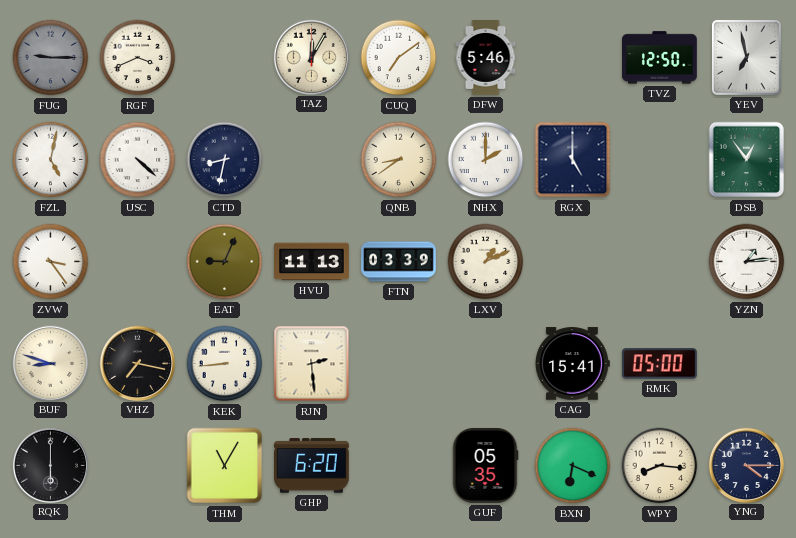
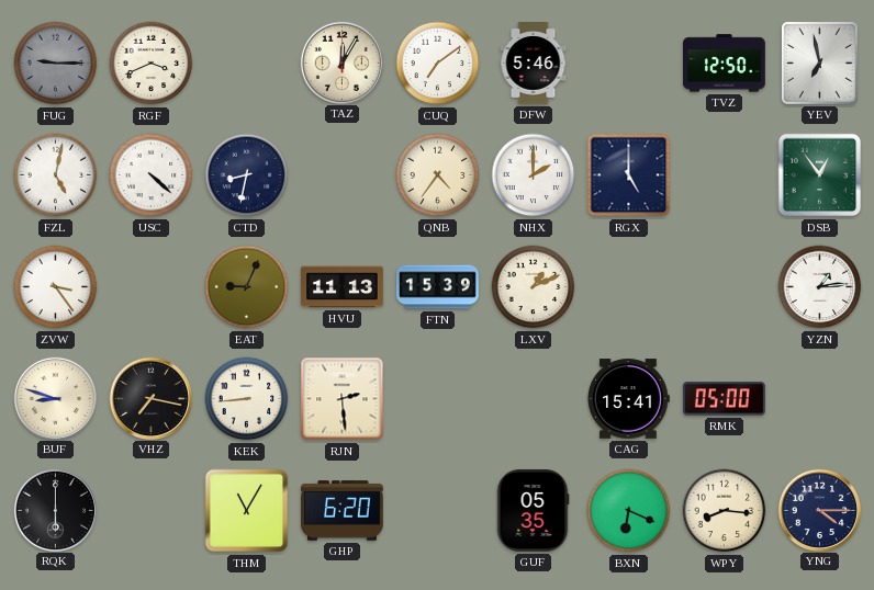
QNB: 8:39 -> 4:36
FTN: 03:39 -> 15:39
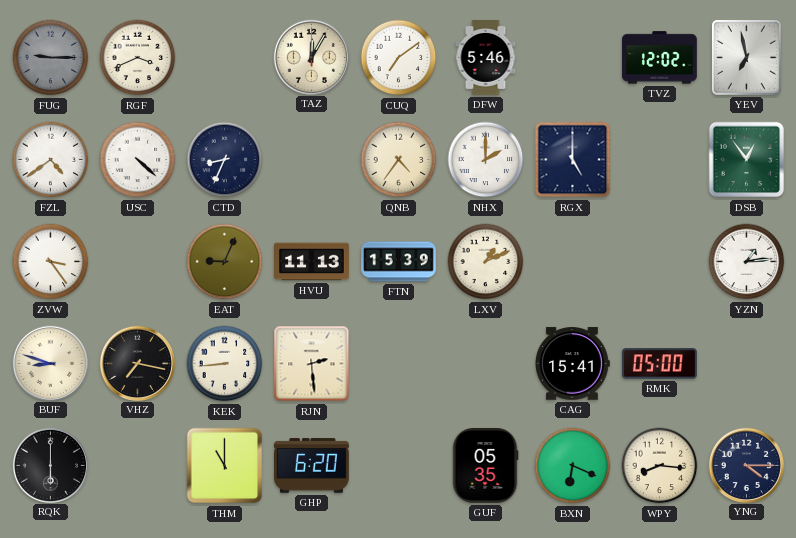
TVZ: 12:50 -> 12:02
FZL: 5:02 -> 4:39
CTD: 8:32 -> 8:34
THM: 11:05 -> 11:00
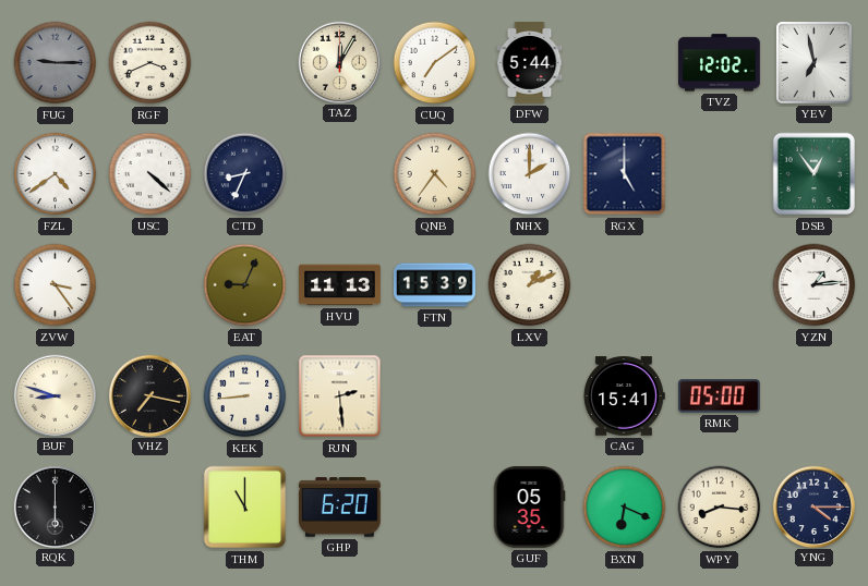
DFW: 5:46 -> 5:44
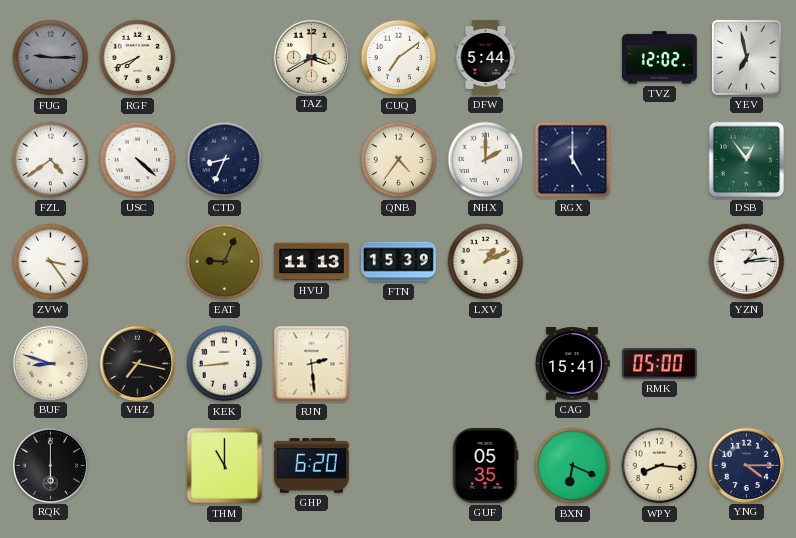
RGF: 3:41 -> 7:41
TAZ: 12:05 -> 3:40
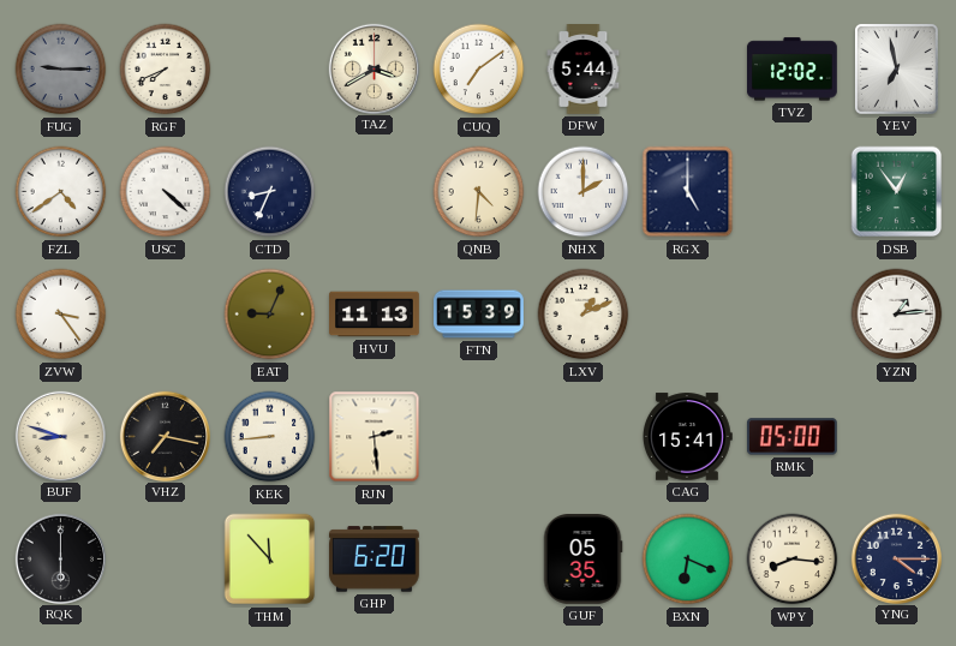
QNB: 4:36 -> 4:31
THM: 11:00 -> 11:53
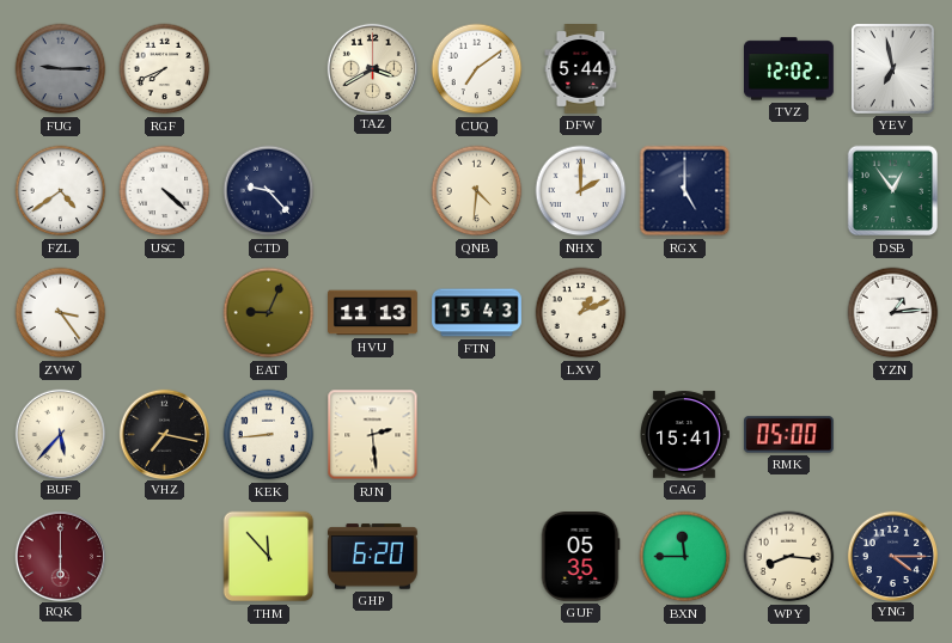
CTD: 8:34 -> 9:23
FTN: 15:39 -> 15:43
BUF: 8:48 -> 5:37
RQK dial: black -> burgundy
BXN: 6:19 -> 11:45
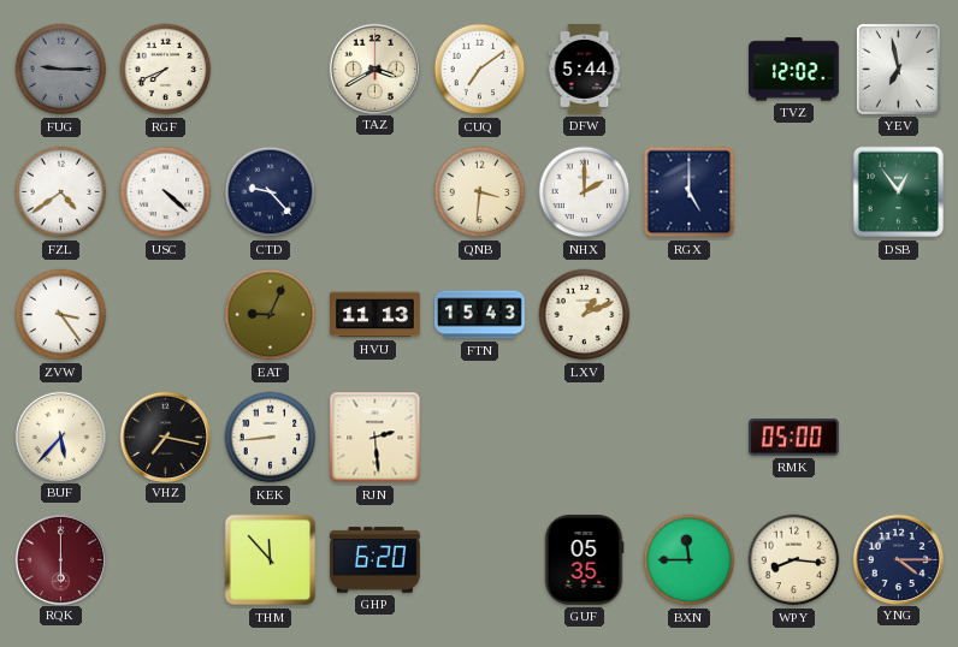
QNB: 4:31 -> 3:31
YZN: 1:14 -> none
CAG: 15:41 -> none
